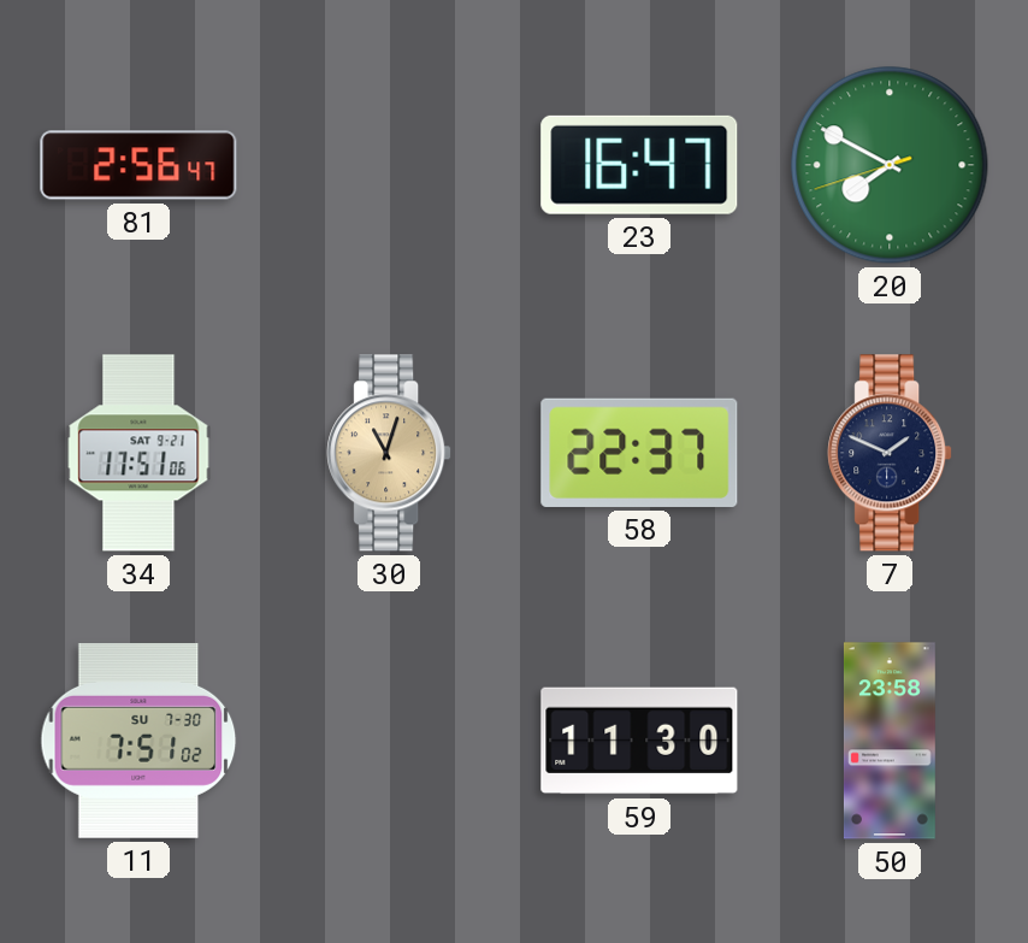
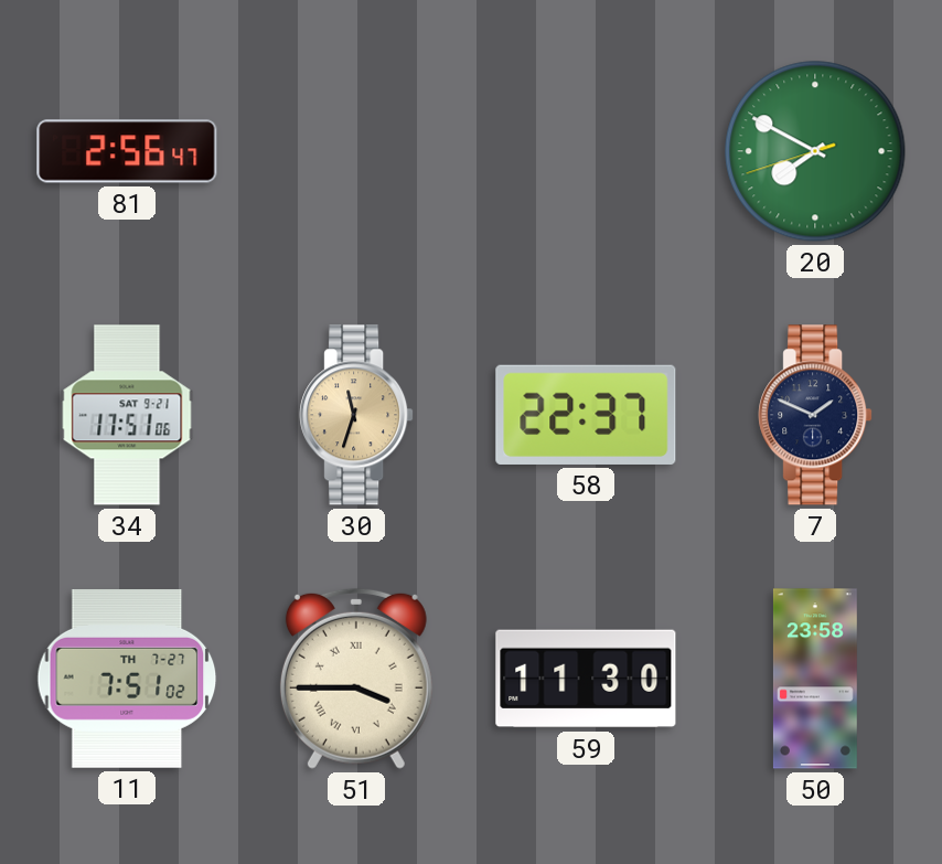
23: 16:47 -> none
30: 11:03 -> 11:33
11 date: SU 7-30 -> TH 7-27
51: none -> 3:45
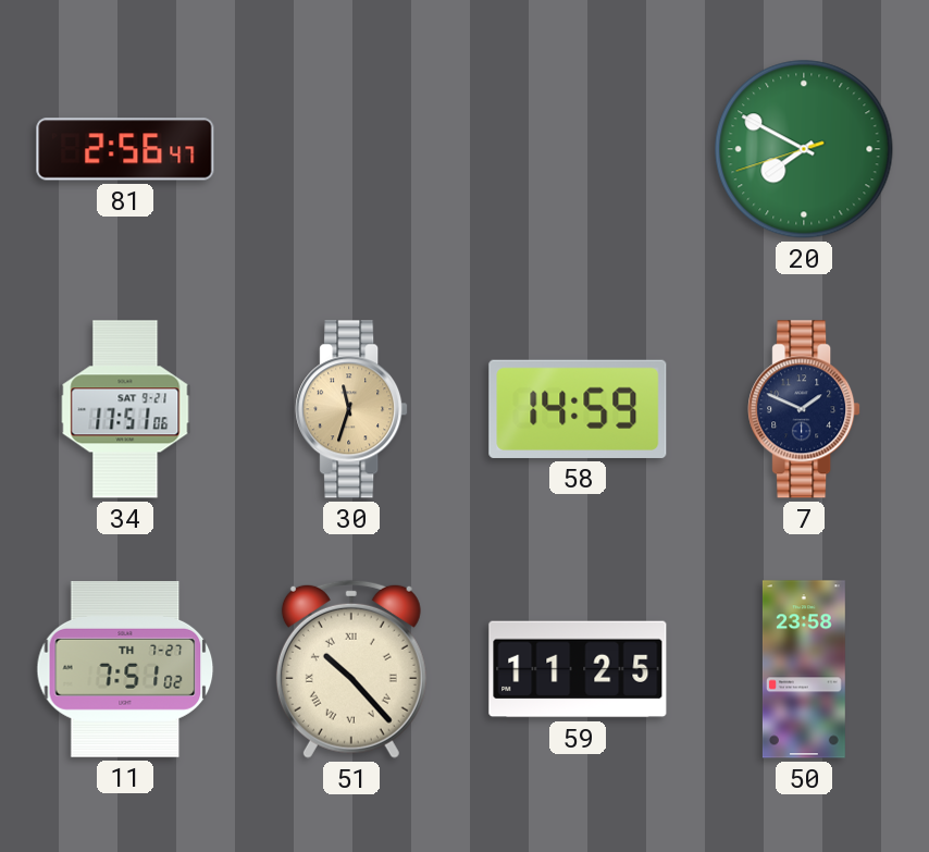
58: 22:37 -> 14:59
51: 3:45 -> 10:23
59: 11:30 -> 11:25
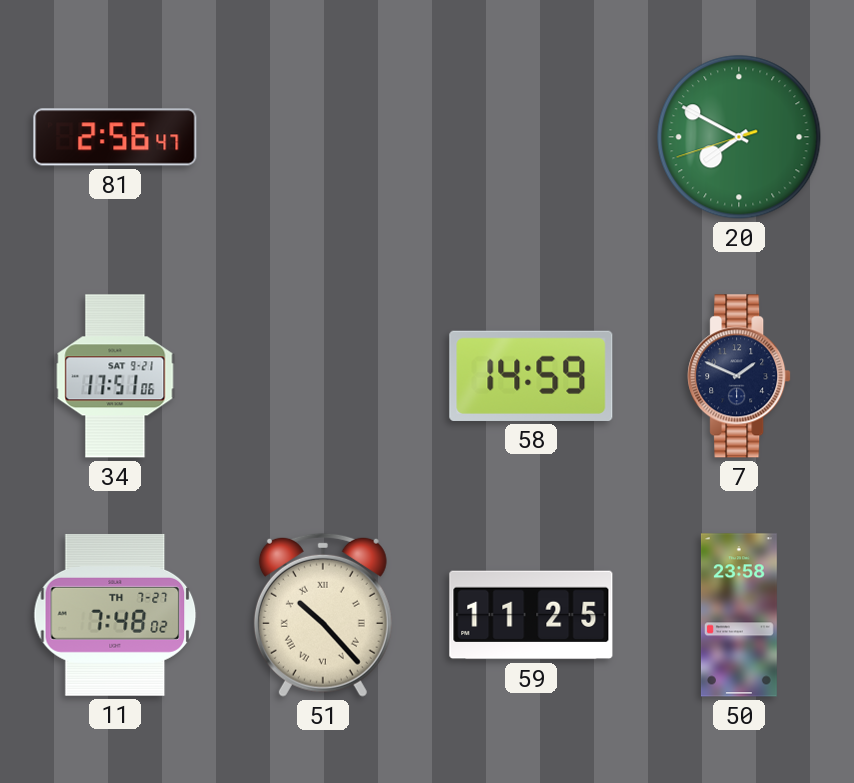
30: 11:33 -> none
11: 7:51 -> 7:48
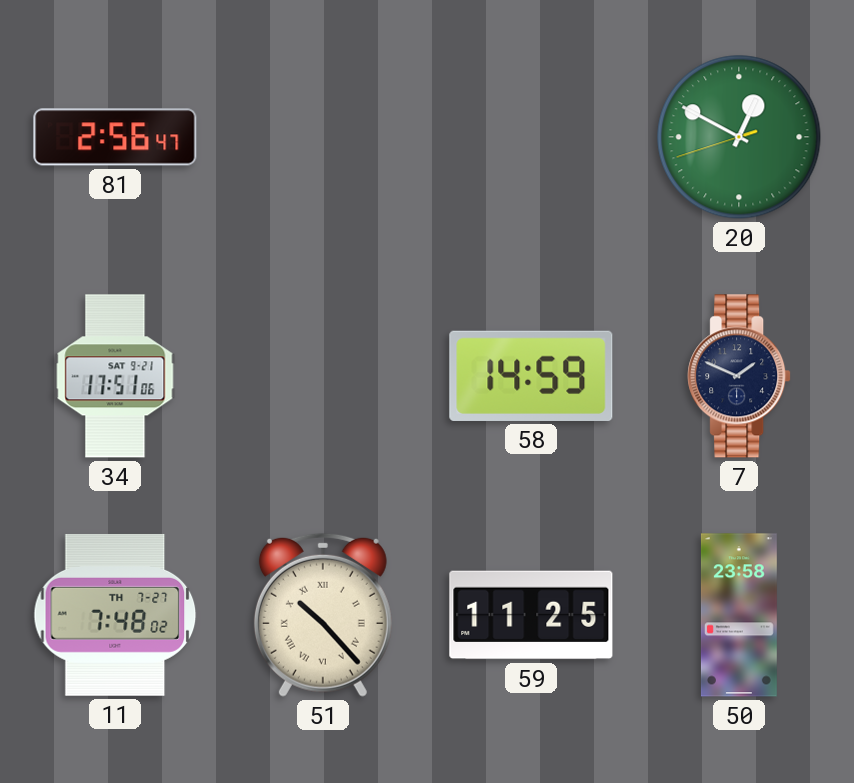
20: 7:49 -> 12:49
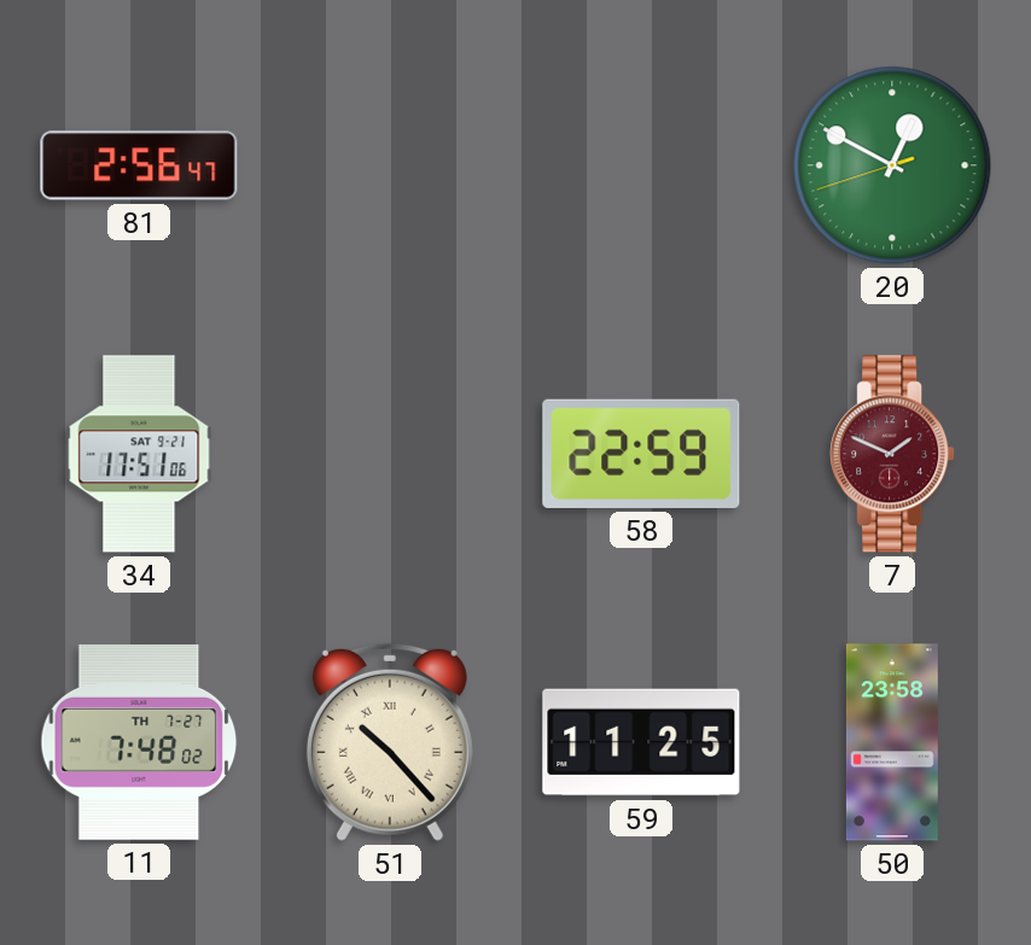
58: 14:59 -> 22:59
7 dial: navy -> burgundy
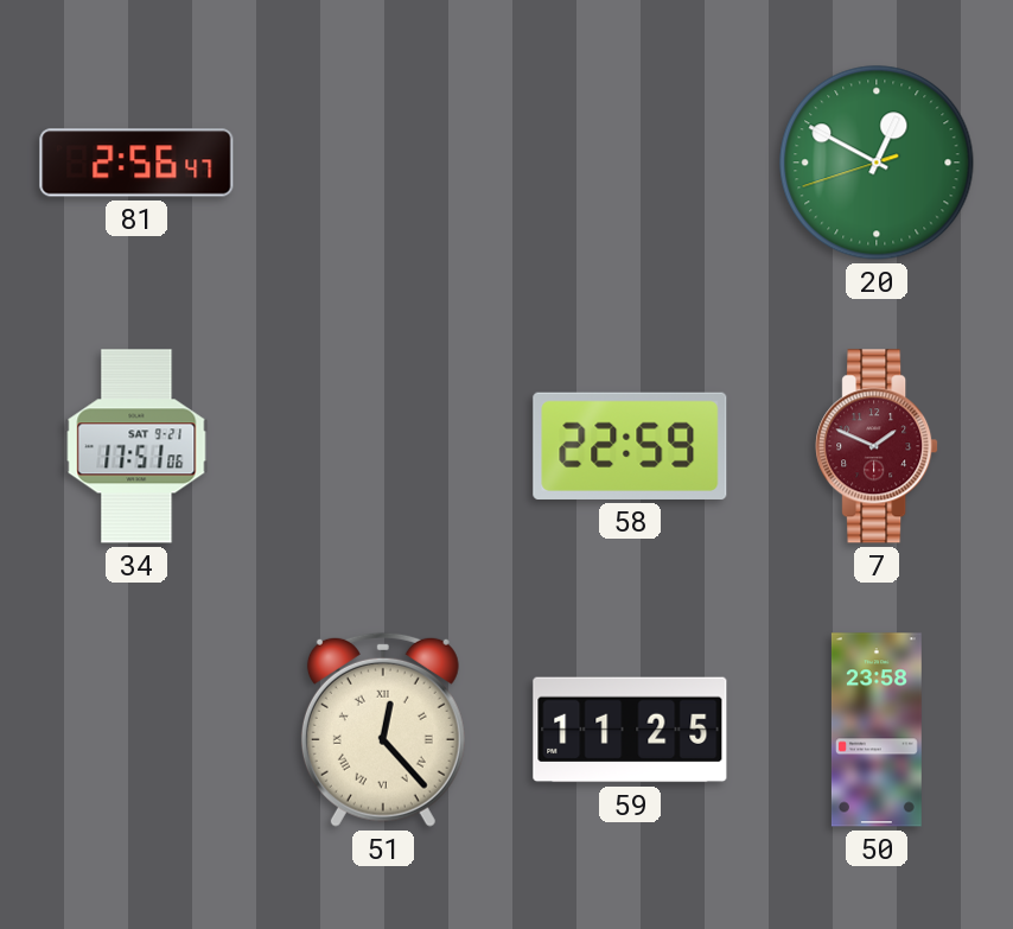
11: 7:48 -> none
51: 10:23 -> 12:23
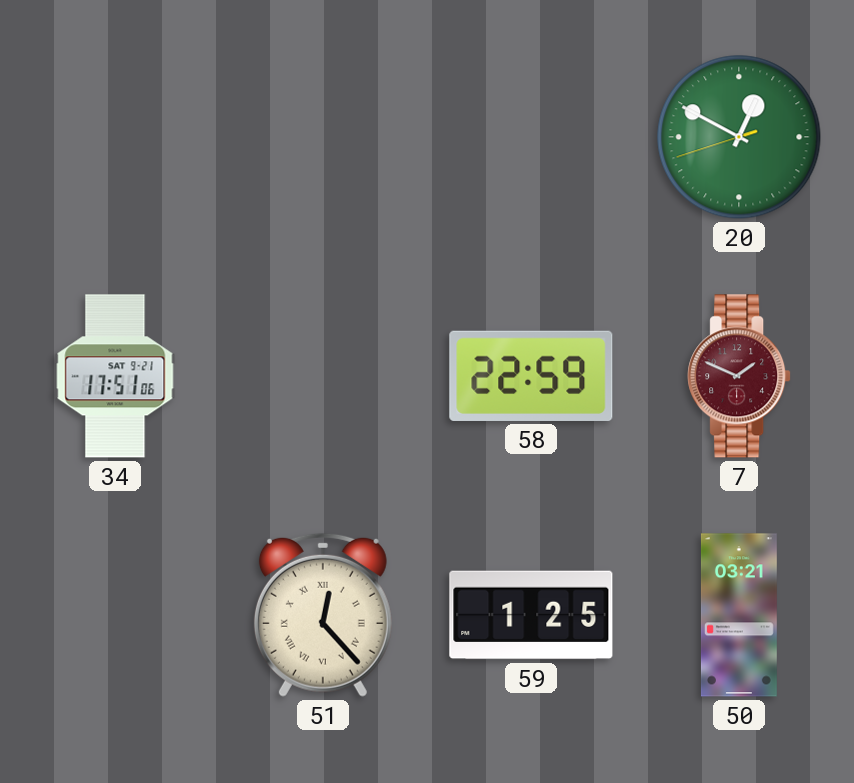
81: 2:56 -> none
59: 11:25 -> 1:25
50: 23:58 -> 03:21
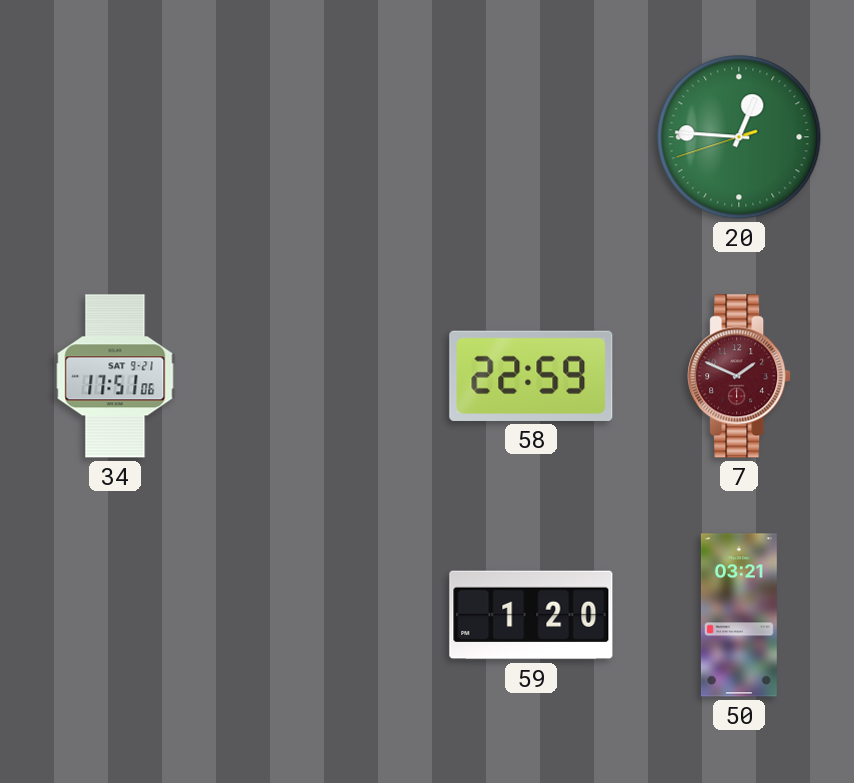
20: 12:49 -> 12:45
51: 12:23 -> none
59: 1:25 -> 1:20
